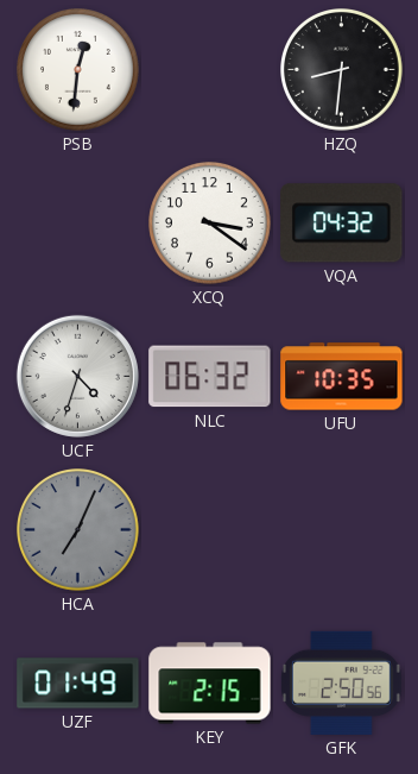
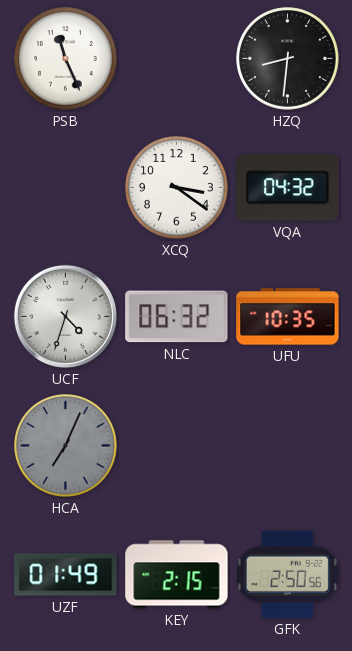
PSB: 12:31 -> 11:26
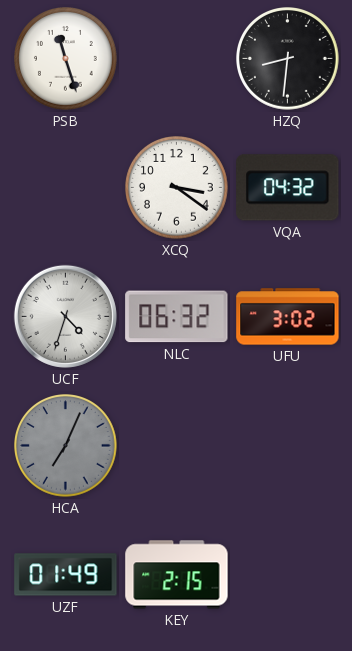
PSB: 11:26 -> 11:27
UFU: 10:35 -> 3:02
GFK: 2:50 -> none
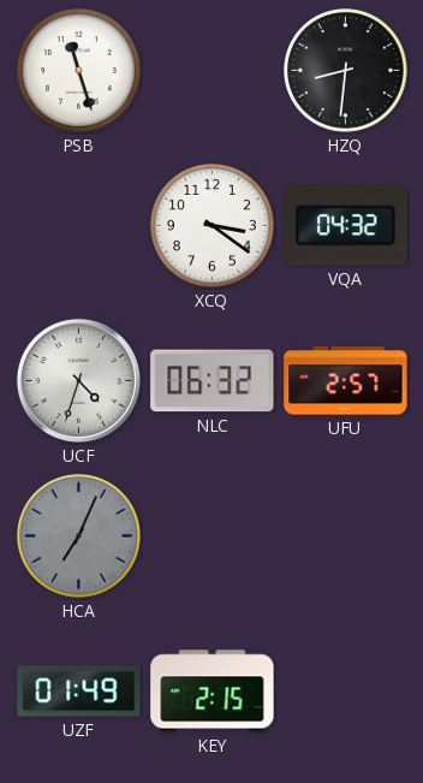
UFU: 3:02 -> 2:57
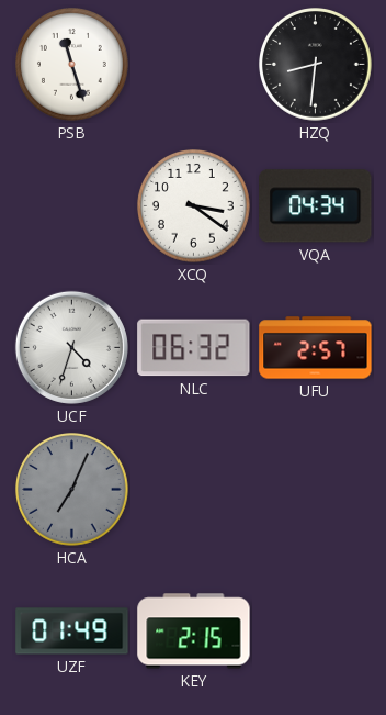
VQA: 04:32 -> 04:34
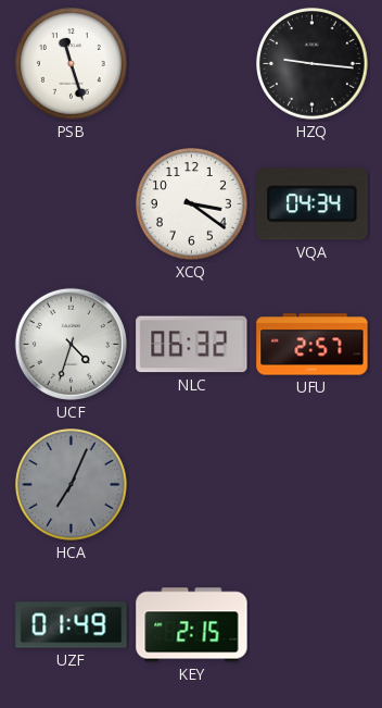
HZQ: 8:31 -> 9:16
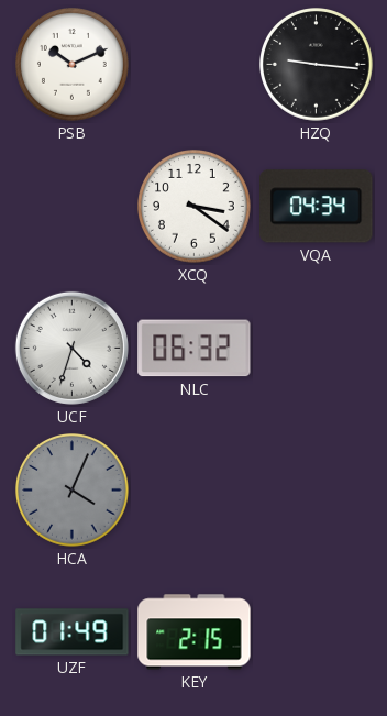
PSB: 11:27 -> 10:11
UFU: 2:57 -> none
HCA: 7:04 -> 4:04
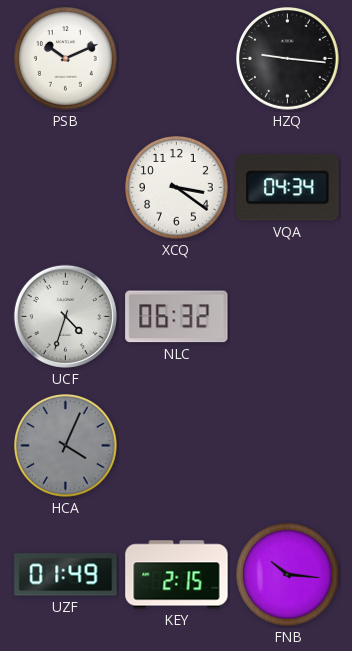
FNB: none -> 10:16
